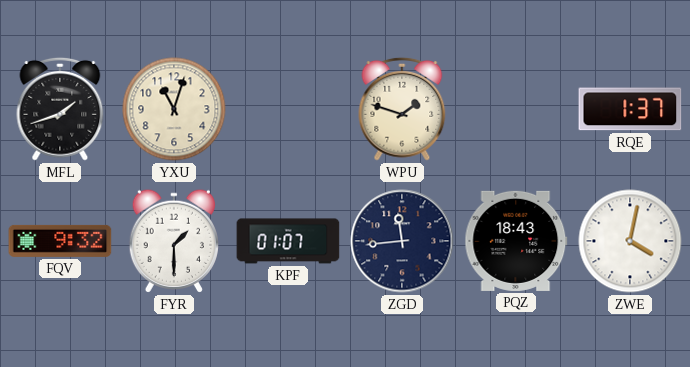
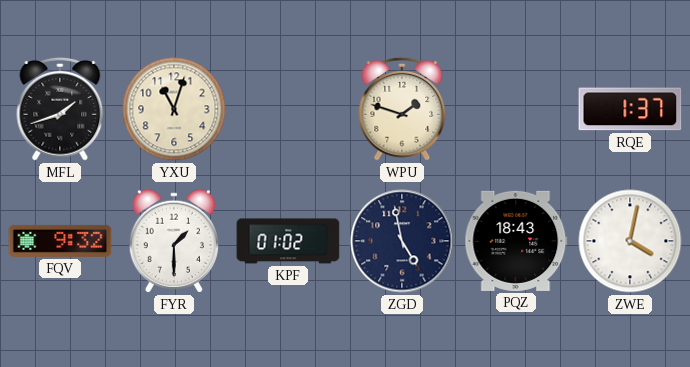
KPF: 01:07 -> 01:02
ZGD: 11:44 -> 4:58
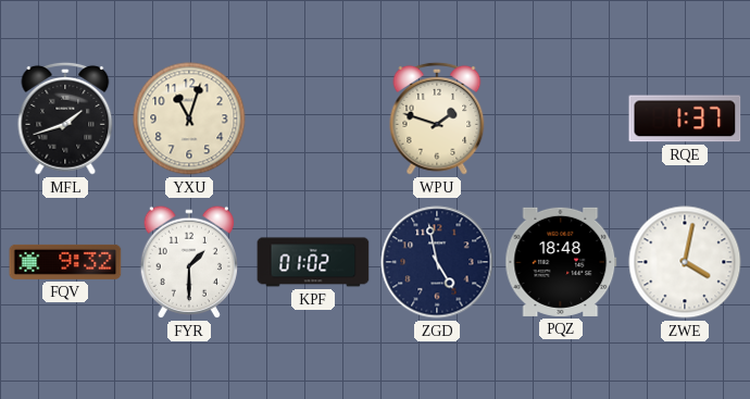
PQZ: 18:43 -> 18:48
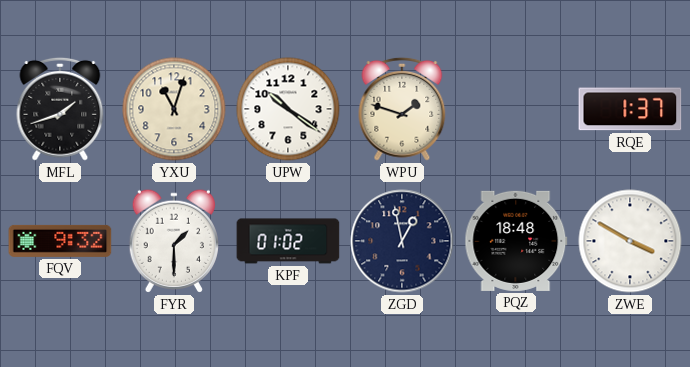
UPW: none -> 10:21
ZGD: 4:58 -> 12:58
ZWE: 4:02 -> 3:50
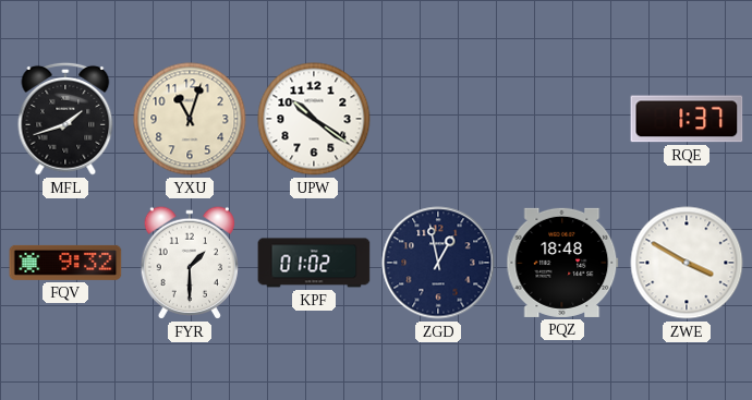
WPU: 1:48 -> none
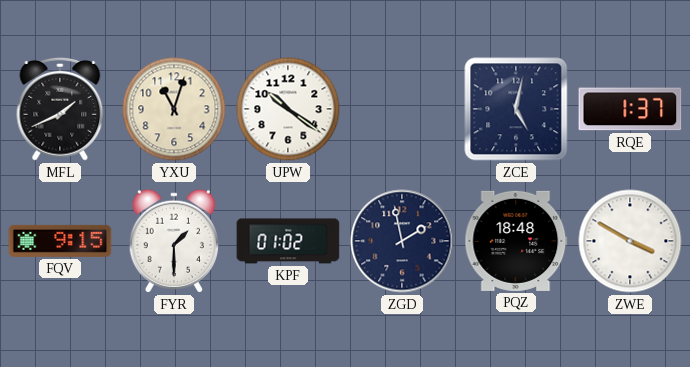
MFL: 1:42 -> 1:41
ZCE: none -> 5:02
FQV: 9:32 -> 9:15
ZGD: 12:58 -> 1:58
